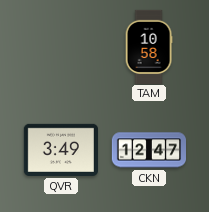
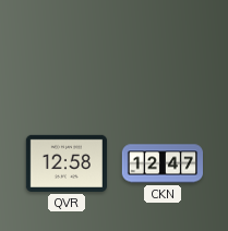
TAM: 10:58 -> none
QVR: 3:49 -> 12:58
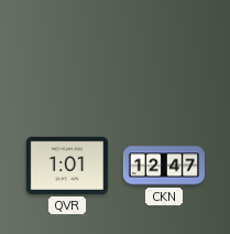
QVR: 12:58 -> 1:01
